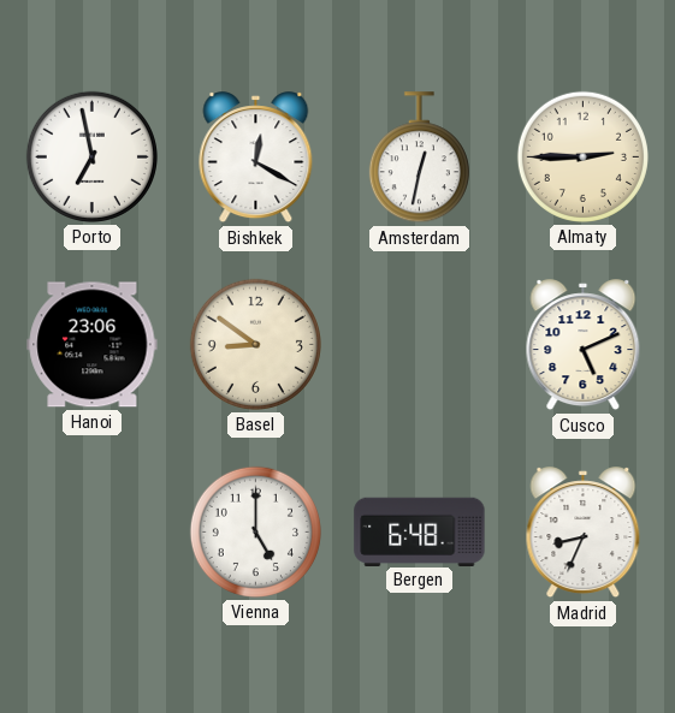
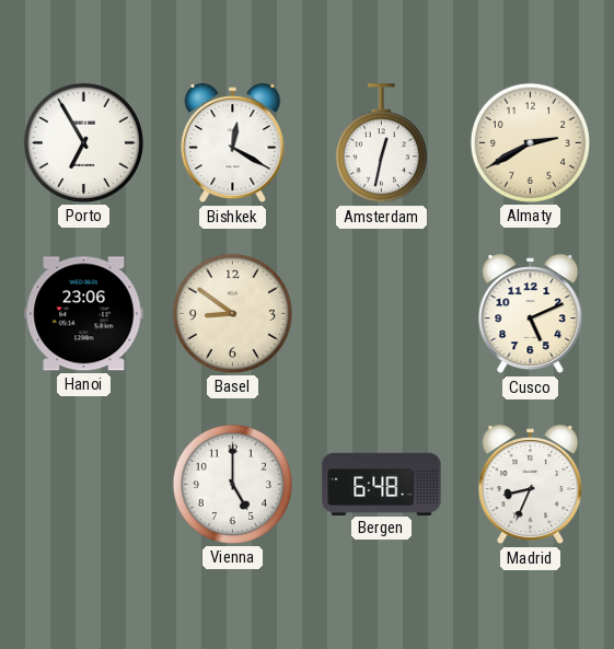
Porto: 6:58 -> 6:55
Almaty: 2:45 -> 2:40
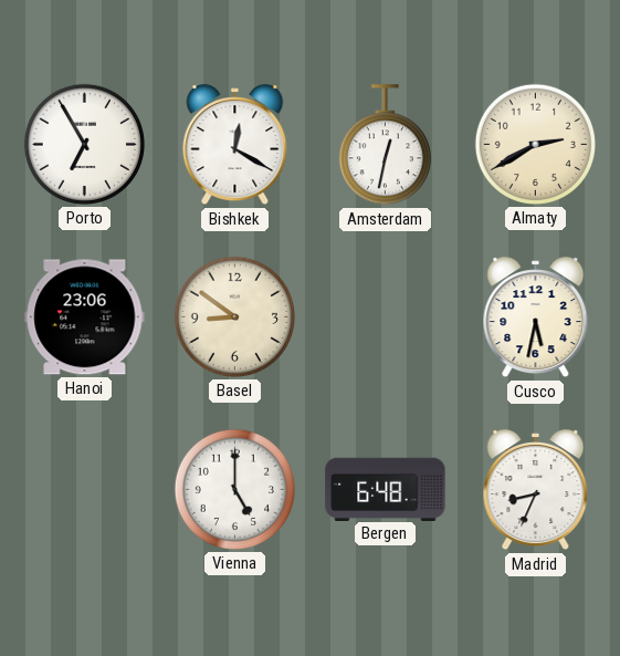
Cusco: 5:11 -> 5:32
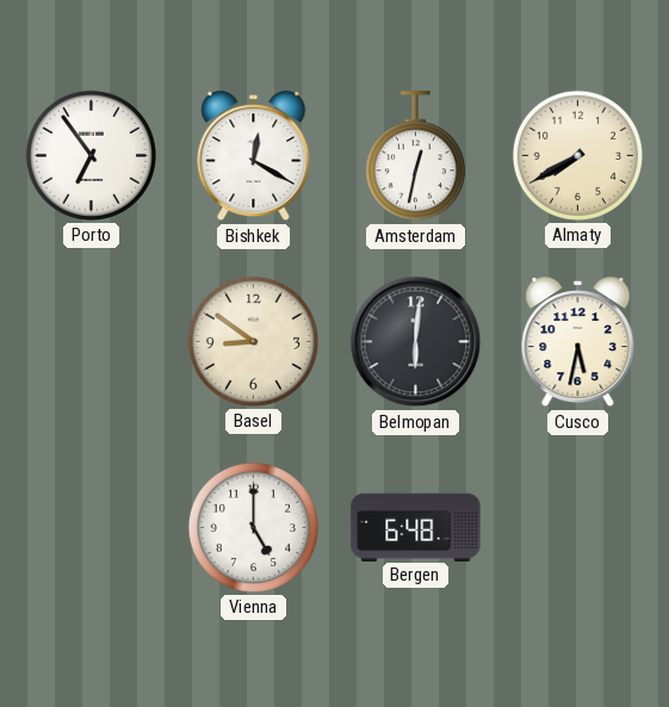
Porto: 6:55 -> 6:54
Almaty: 2:40 -> 7:40
Hanoi: 23:06 -> none
Belmopan: none -> 6:01
Madrid: 8:34 -> none
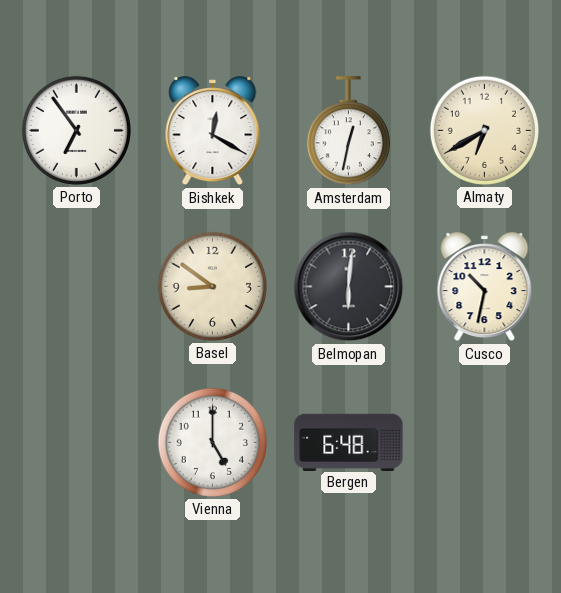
Almaty: 7:40 -> 6:40
Cusco: 5:32 -> 10:32
